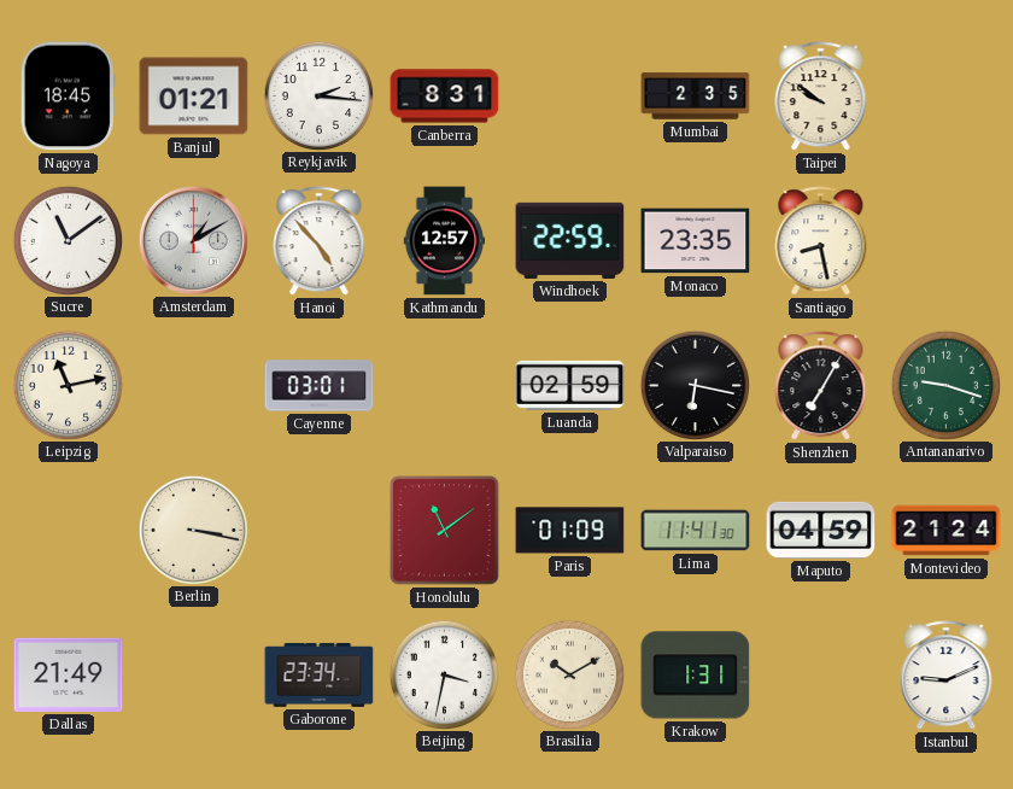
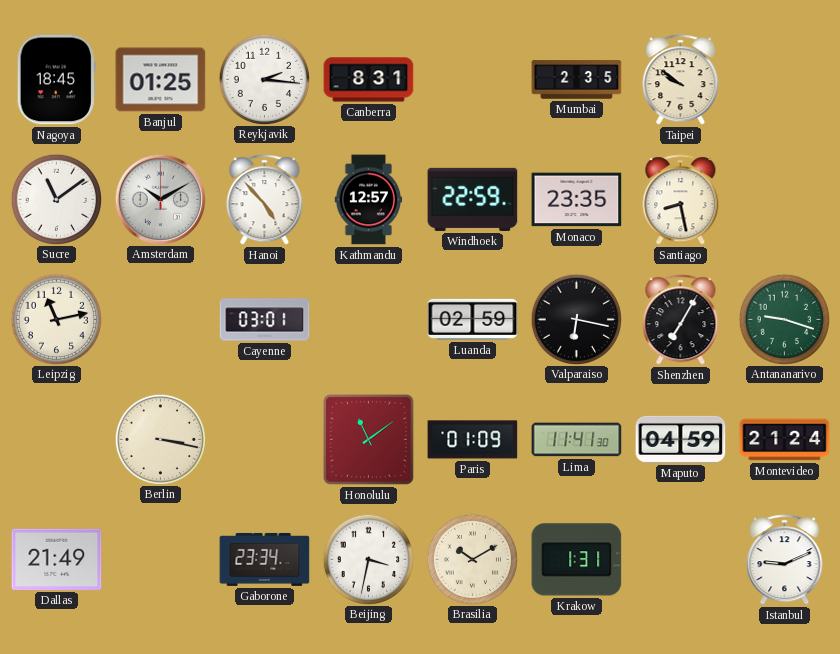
Banjul: 01:21 -> 01:25
Amsterdam: 1:10 -> 10:10
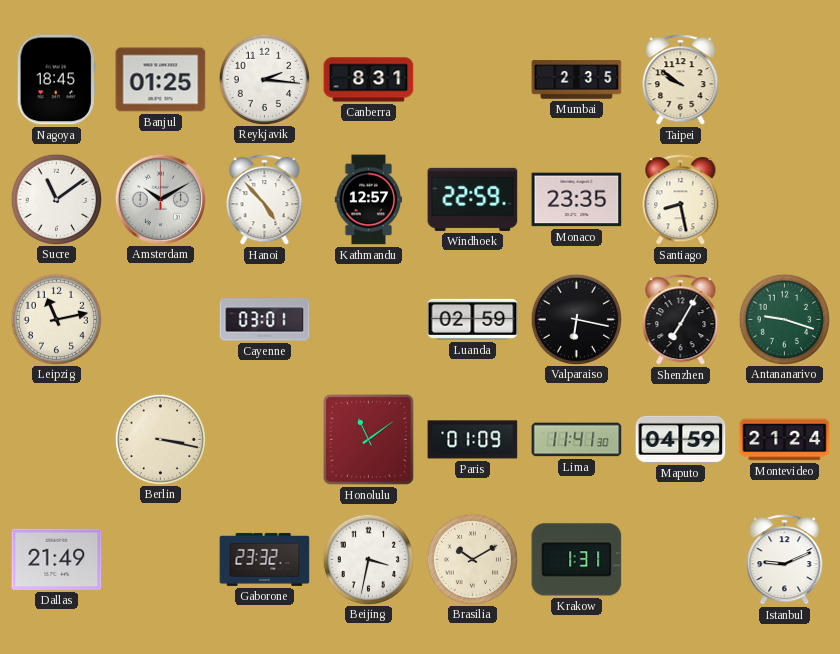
Gaborone: 23:34 -> 23:32
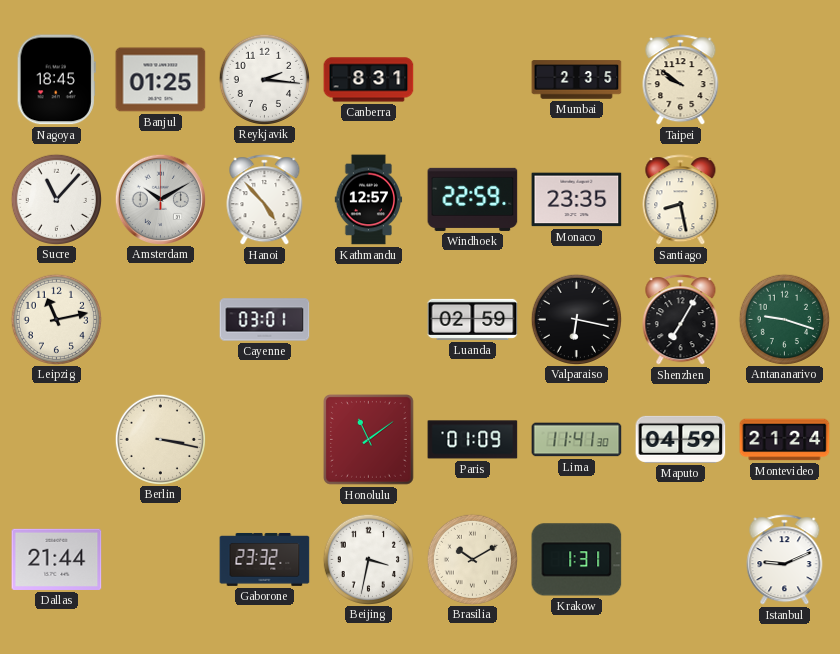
Sucre: 11:09 -> 11:07
Dallas: 21:49 -> 21:44
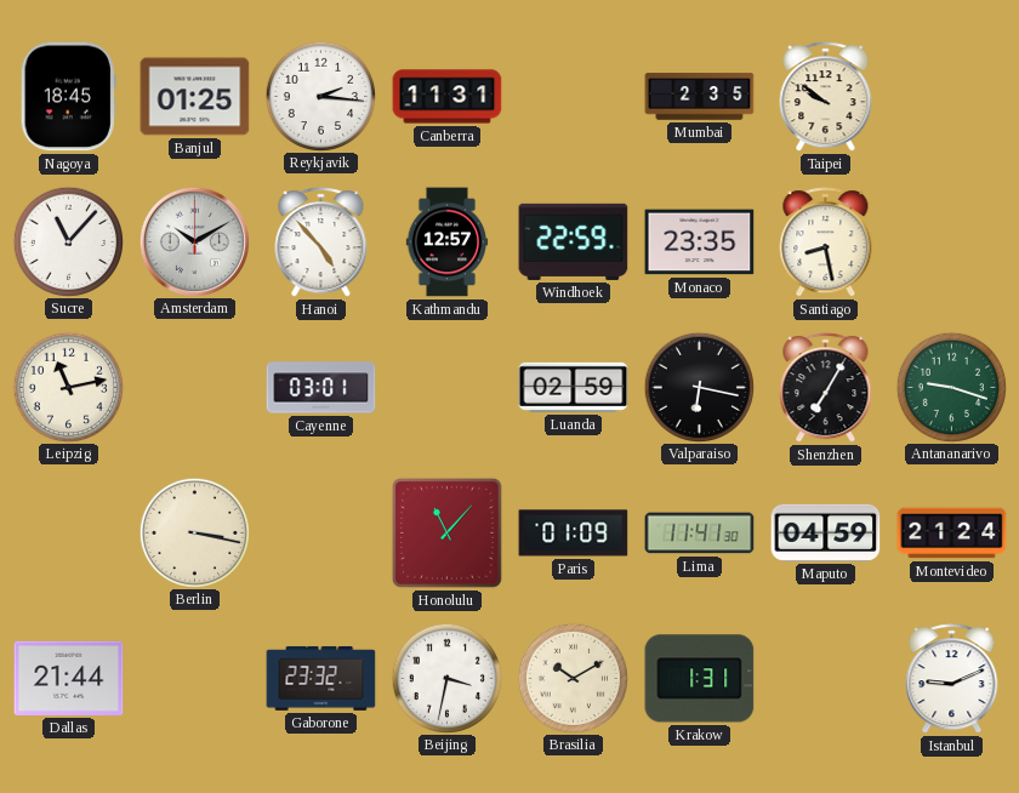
Canberra: 8:31 -> 11:31
Honolulu: 11:09 -> 11:07
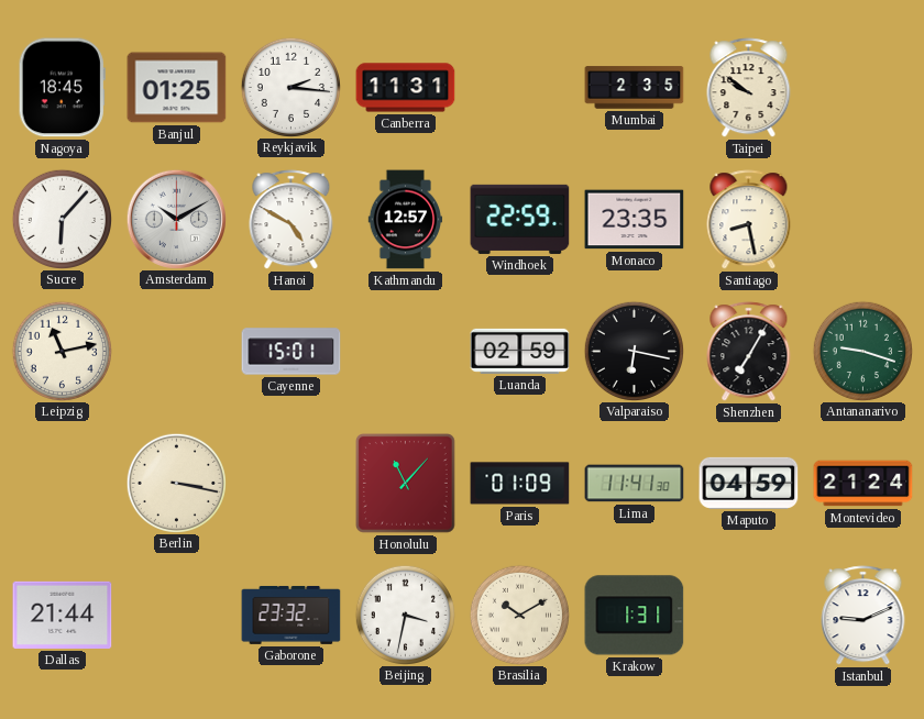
Sucre: 11:07 -> 6:07
Hanoi: 4:53 -> 4:50
Cayenne: 03:01 -> 15:01
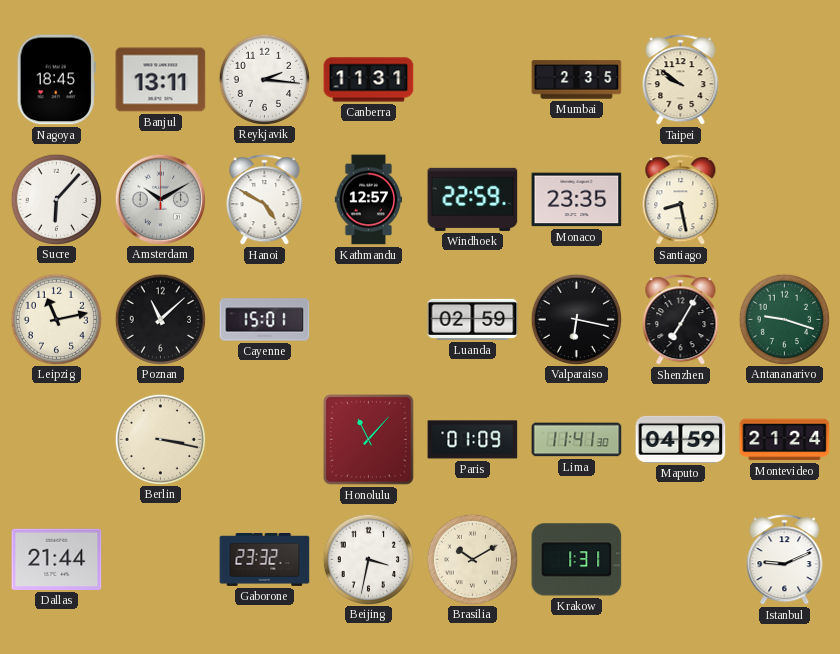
Banjul: 01:25 -> 13:11
Poznan: none -> 11:08
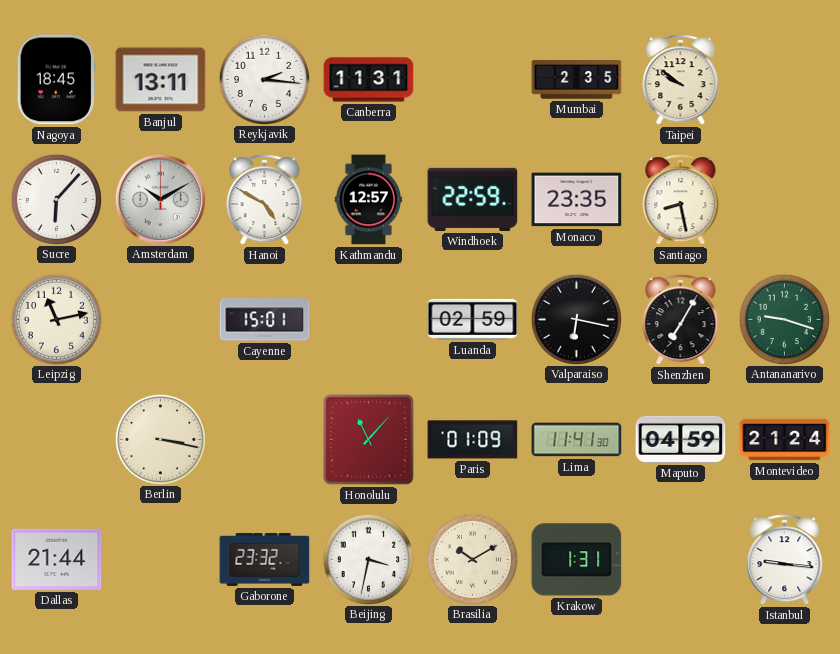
Poznan: 11:08 -> none
Istanbul: 9:11 -> 9:16
